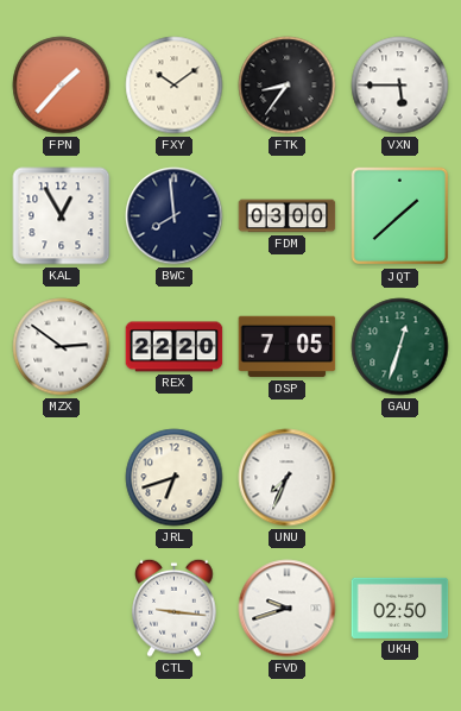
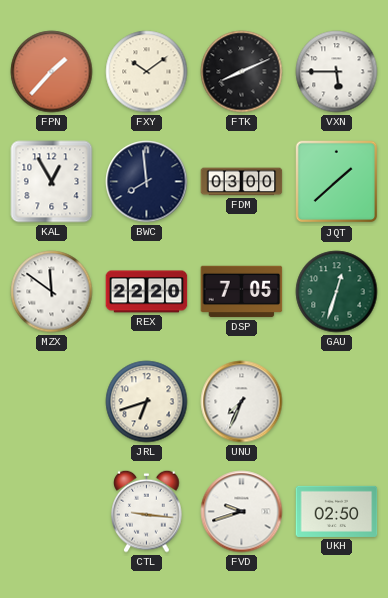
FTK: 8:36 -> 8:11
MZX: 2:51 -> 11:51
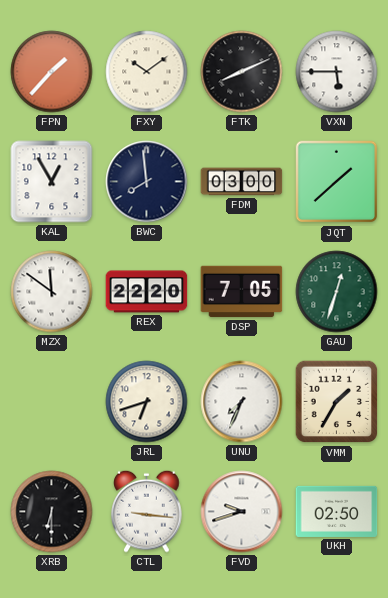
VMM: none -> 1:35
XRB: none -> 6:30
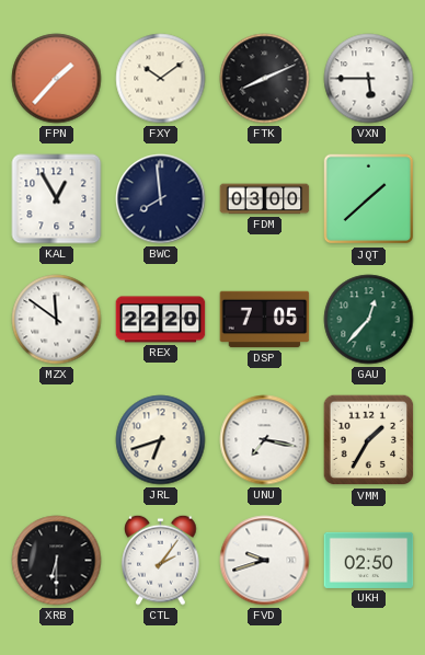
GAU: 12:33 -> 12:37
UNU: 7:34 -> 7:17
CTL: 9:16 -> 2:06
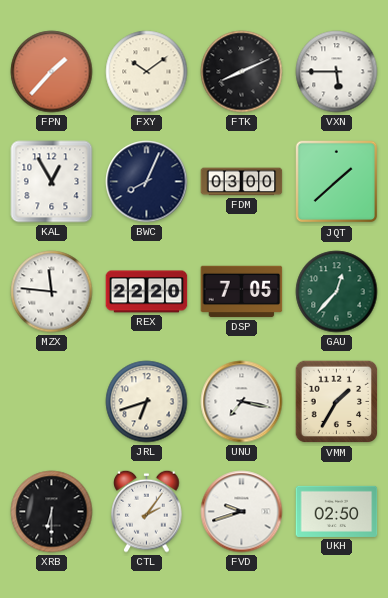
BWC: 7:59 -> 8:04
MZX: 11:51 -> 11:46
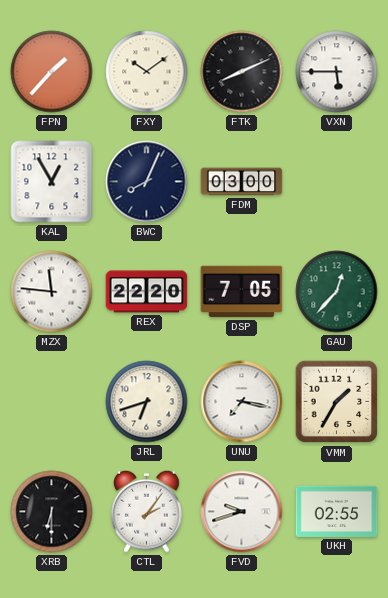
JQT: 1:38 -> none
UKH: 02:50 -> 02:55
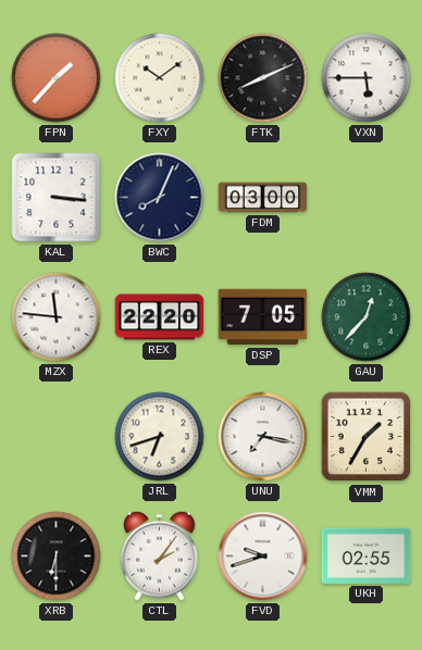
KAL: 12:55 -> 3:16
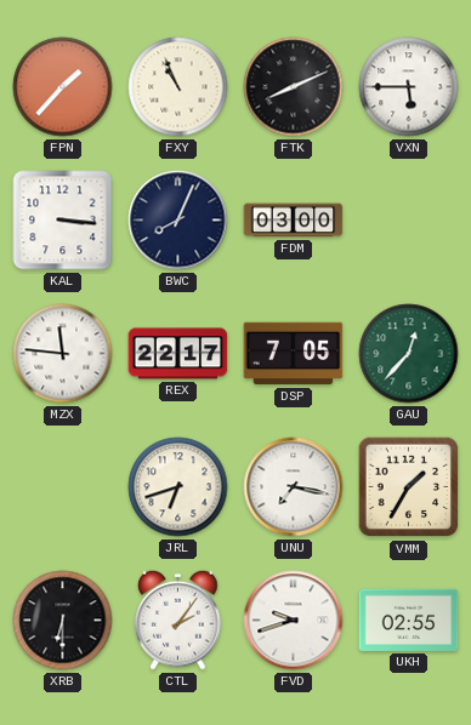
FXY: 10:09 -> 10:56
REX: 22:20 -> 22:17
